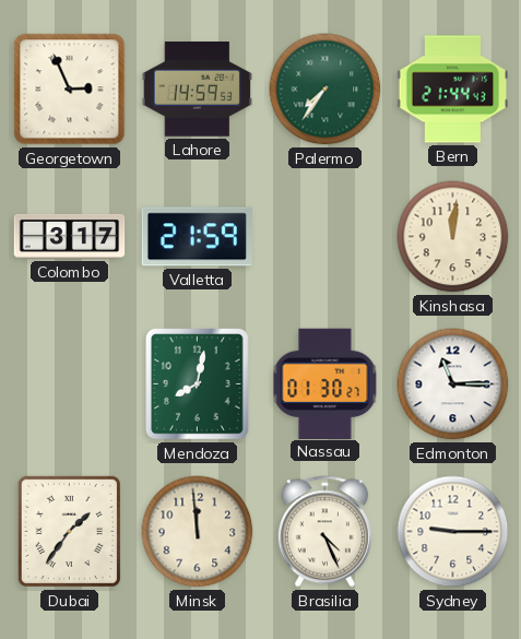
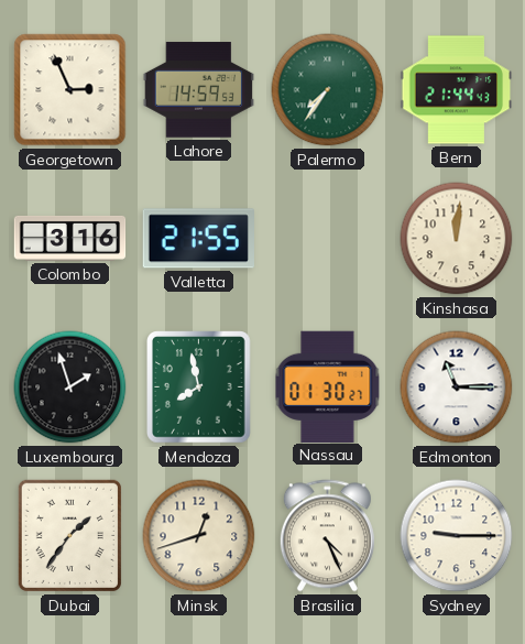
Colombo: 3:17 -> 3:16
Valletta: 21:59 -> 21:55
Luxembourg: none -> 1:57
Mendoza: 8:02 -> 7:58
Minsk: 11:59 -> 12:42
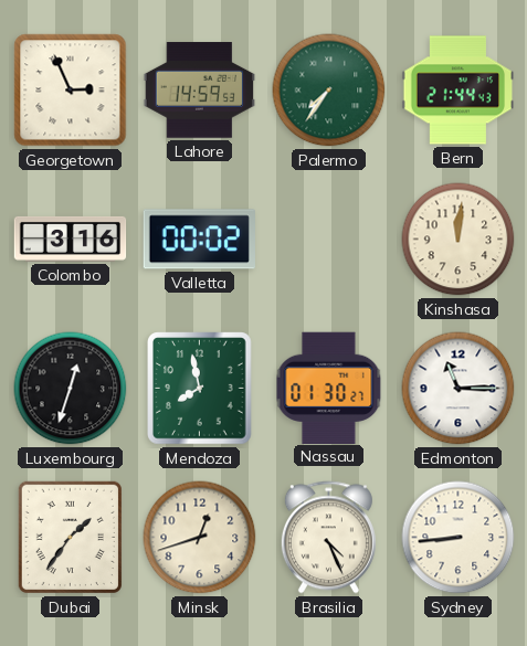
Valletta: 21:55 -> 00:02
Luxembourg: 1:57 -> 12:33
Sydney: 9:15 -> 8:44
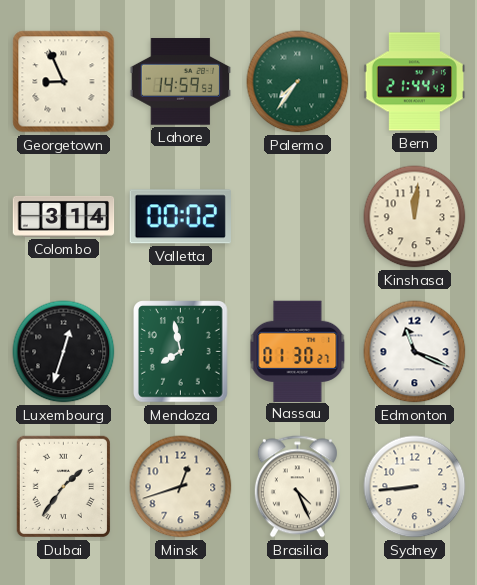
Georgetown: 2:56 -> 8:56
Colombo: 3:16 -> 3:14
Edmonton: 11:15 -> 11:19
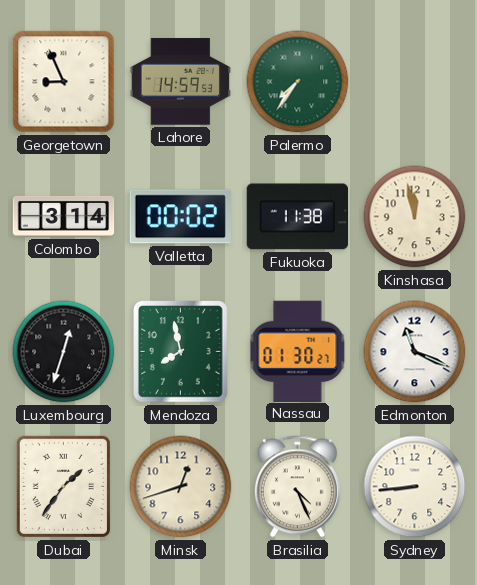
Bern: 21:44 -> none
Fukuoka: none -> 11:38
Kinshasa: 12:01 -> 11:58
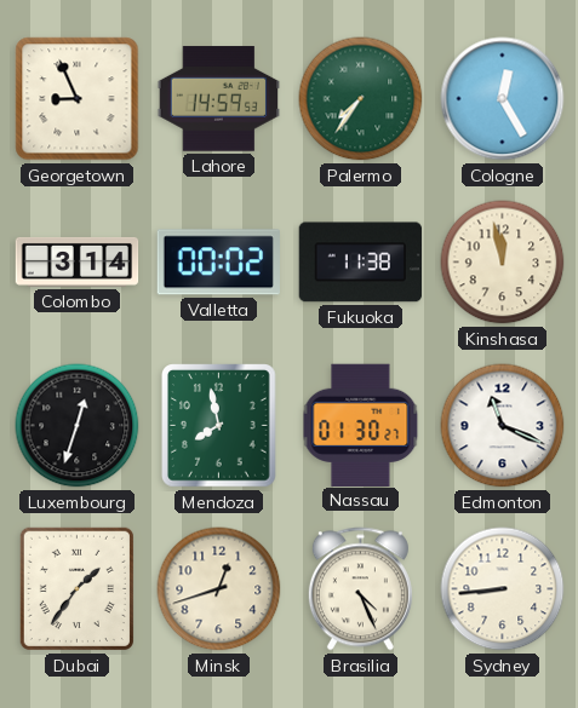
Cologne: none -> 12:25
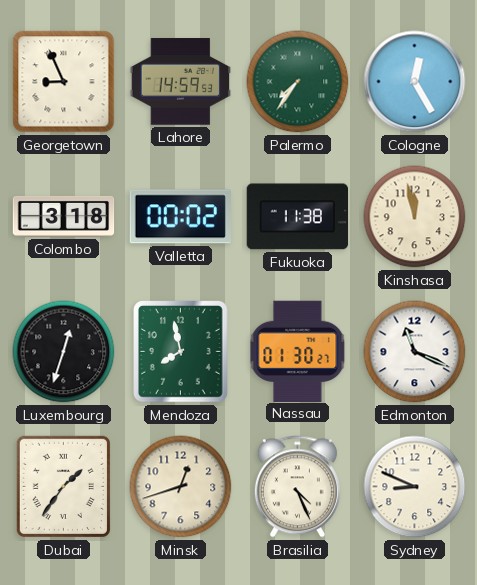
Colombo: 3:14 -> 3:18
Sydney: 8:44 -> 8:49
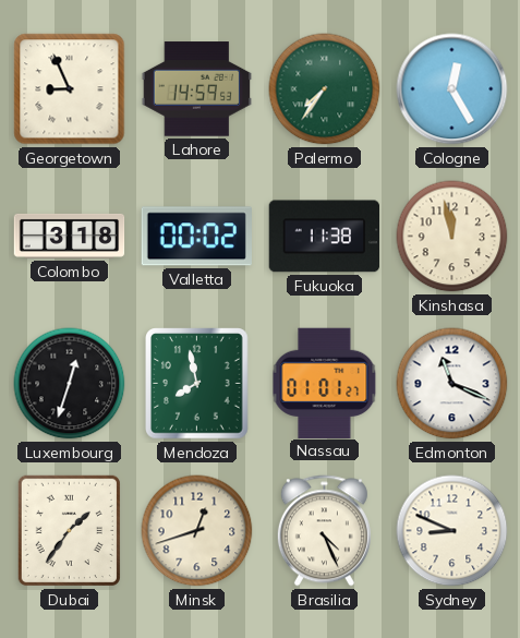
Nassau: 01:30 -> 01:01
